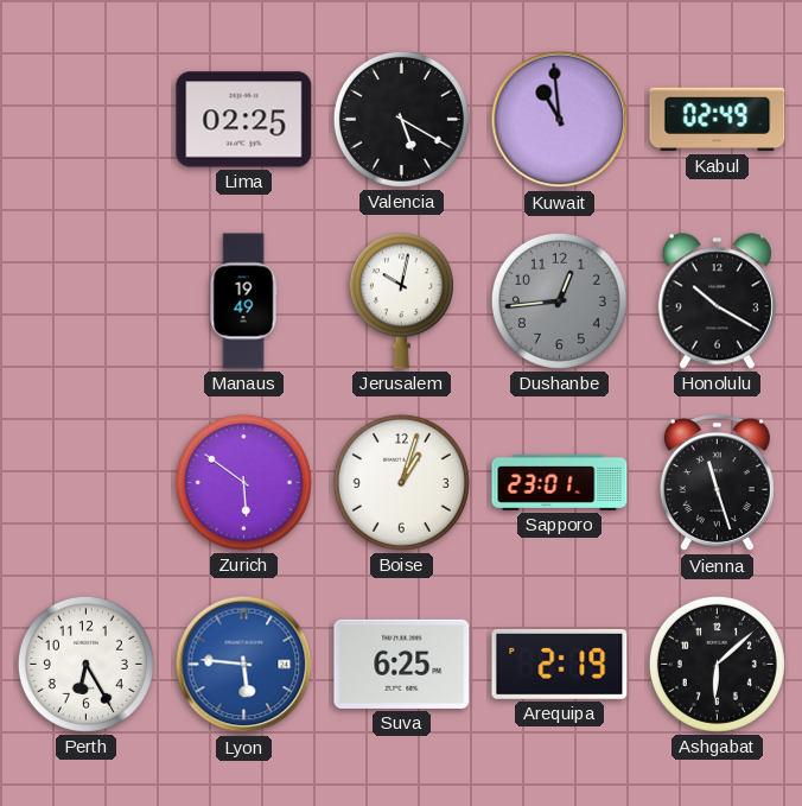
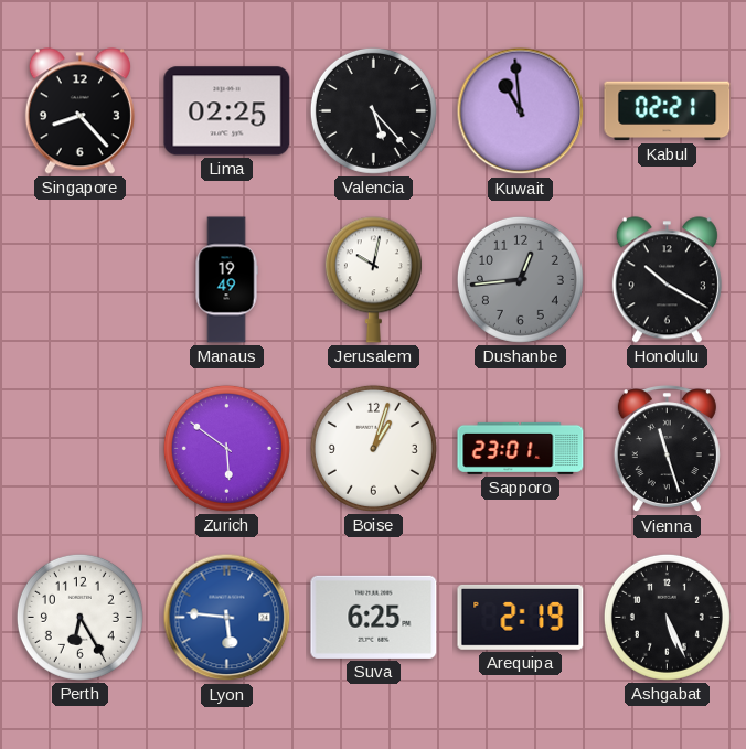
Singapore: none -> 8:23
Valencia: 5:20 -> 5:23
Kabul: 02:49 -> 02:21
Ashgabat: 6:08 -> 5:26
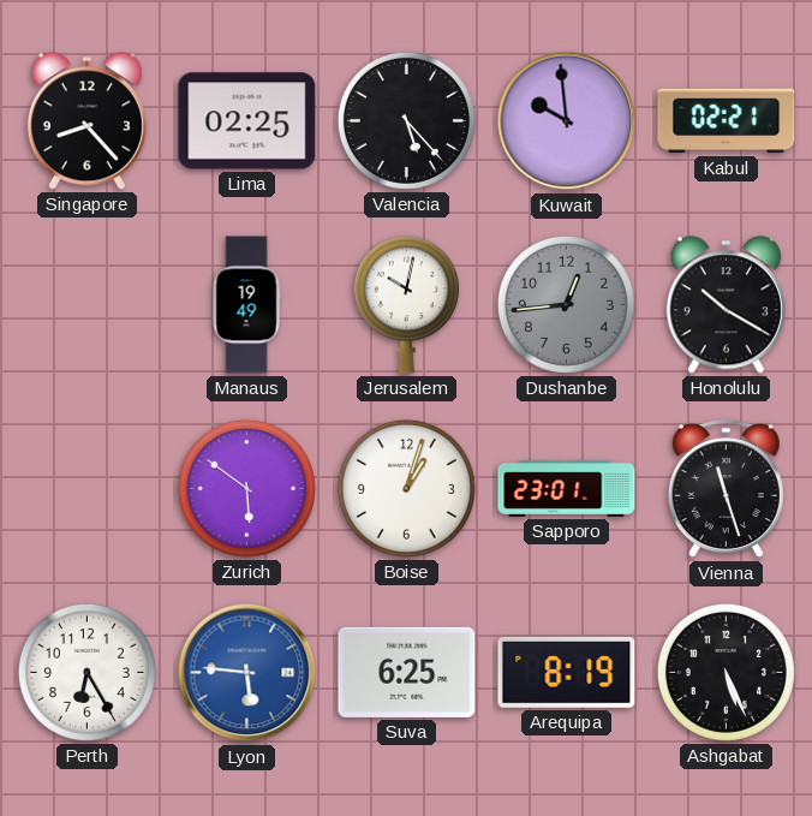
Kuwait: 10:59 -> 9:59
Arequipa: 2:19 -> 8:19
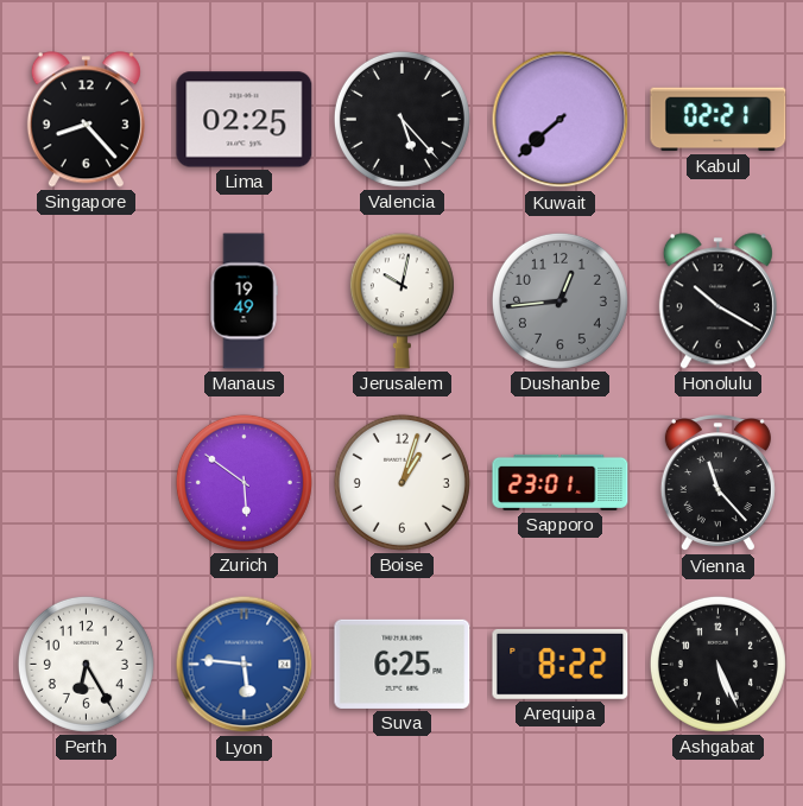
Kuwait: 9:59 -> 7:38
Vienna: 11:27 -> 11:23
Arequipa: 8:19 -> 8:22
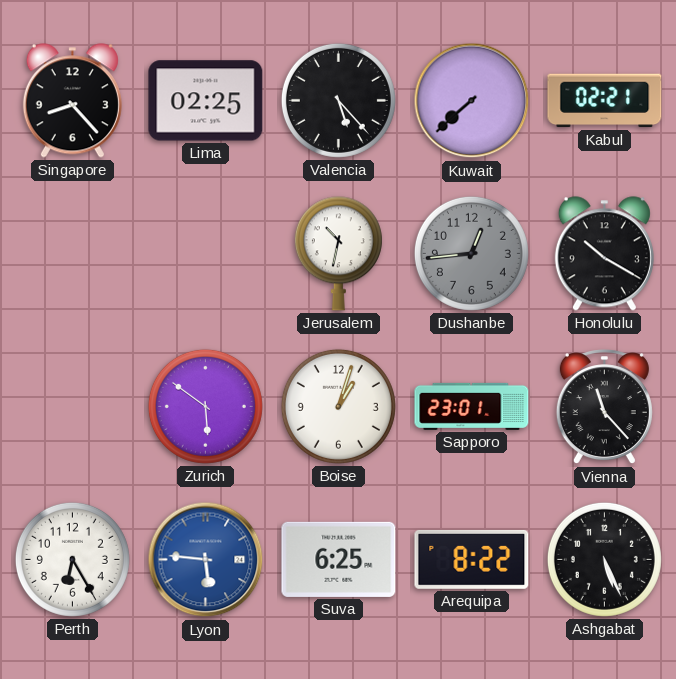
Manaus: 19:49 -> none
Jerusalem: 10:02 -> 10:32
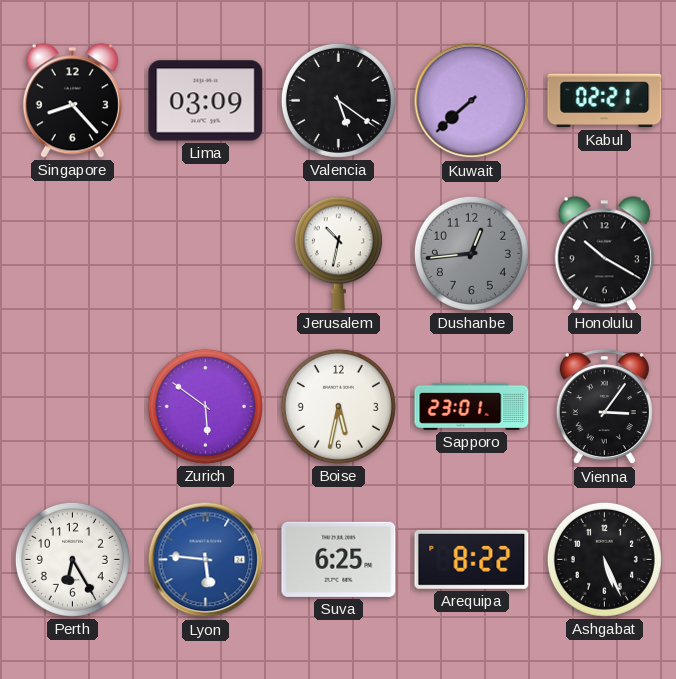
Lima: 02:25 -> 03:09
Valencia: 5:23 -> 5:21
Boise: 1:03 -> 5:32
Vienna: 11:23 -> 3:06
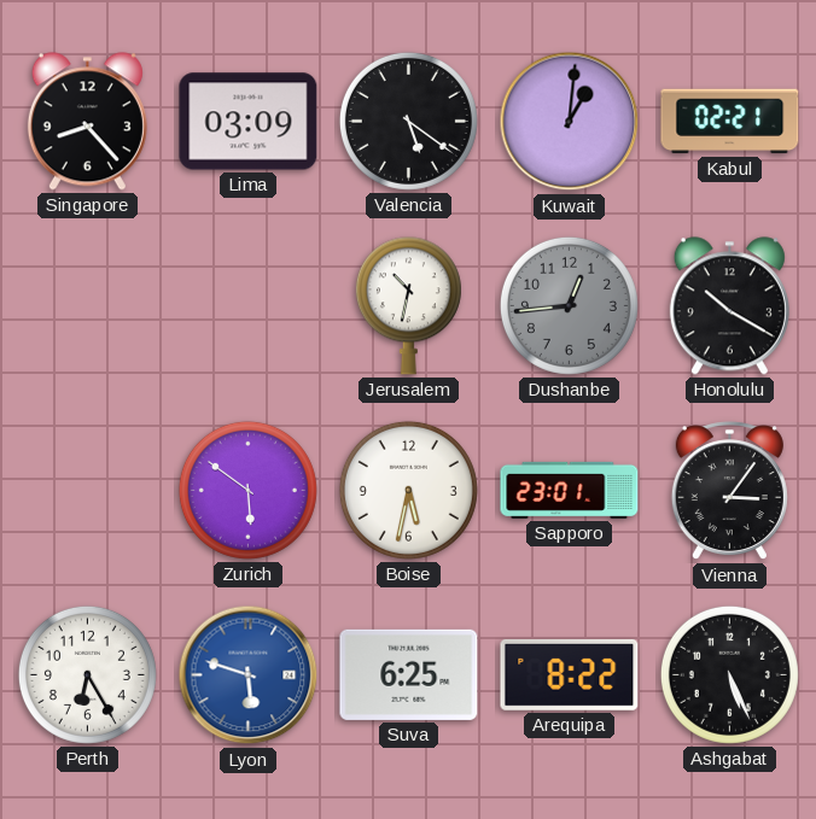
Kuwait: 7:38 -> 1:01
Lyon: 5:46 -> 5:48
